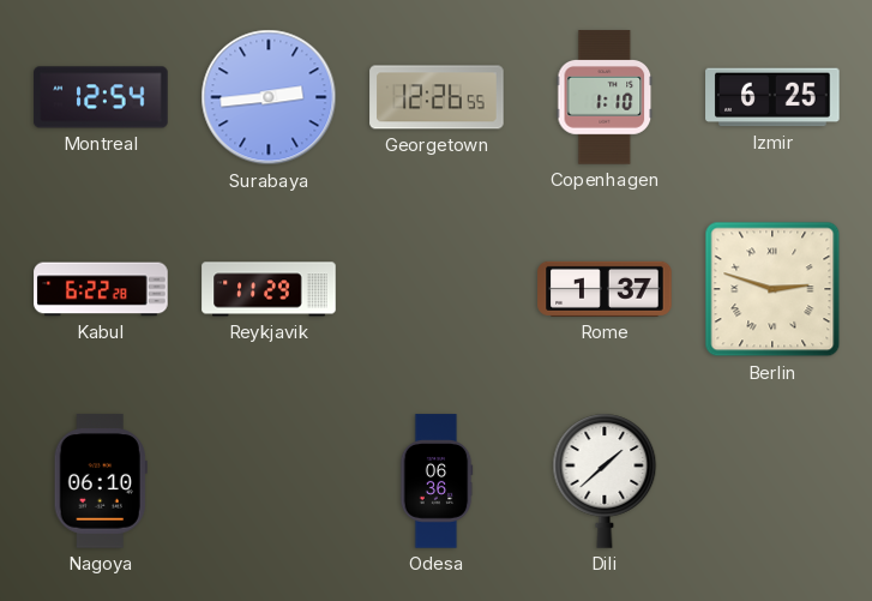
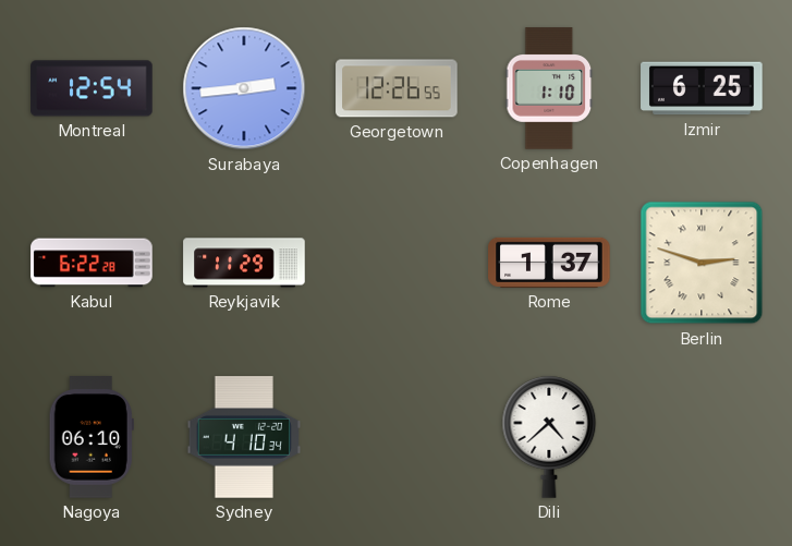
Sydney: none -> 4:10
Odesa: 06:36 -> none
Dili: 1:38 -> 4:38
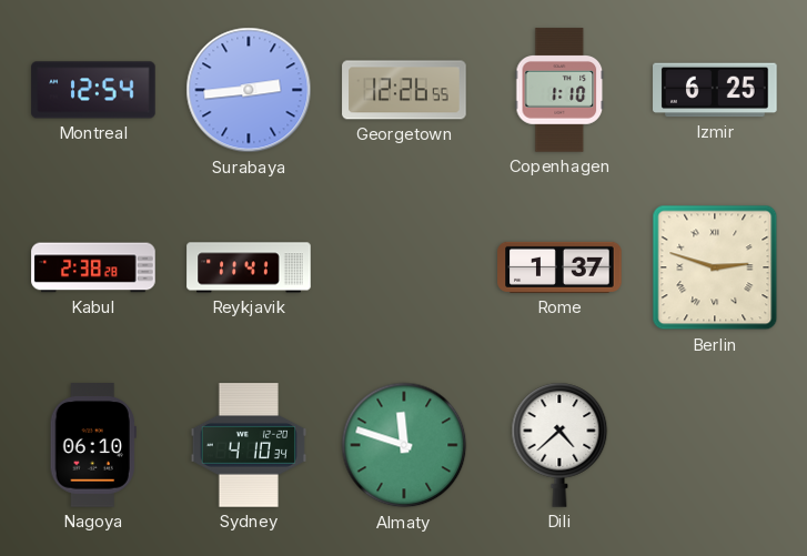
Kabul: 6:22 -> 2:38
Reykjavik: 11:29 -> 11:41
Almaty: none -> 11:48
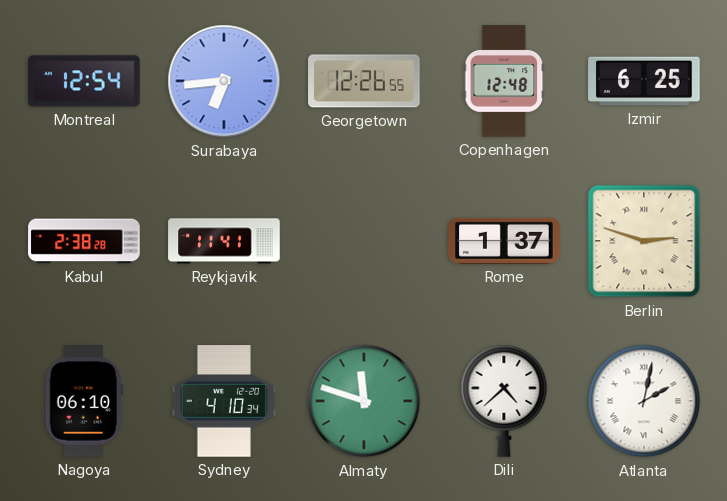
Surabaya: 2:44 -> 6:44
Copenhagen: 1:10 -> 12:48
Atlanta: none -> 2:02
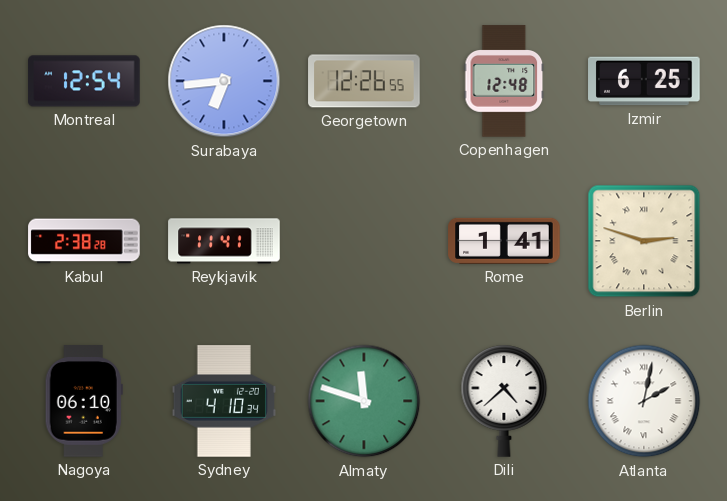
Rome: 1:37 -> 1:41
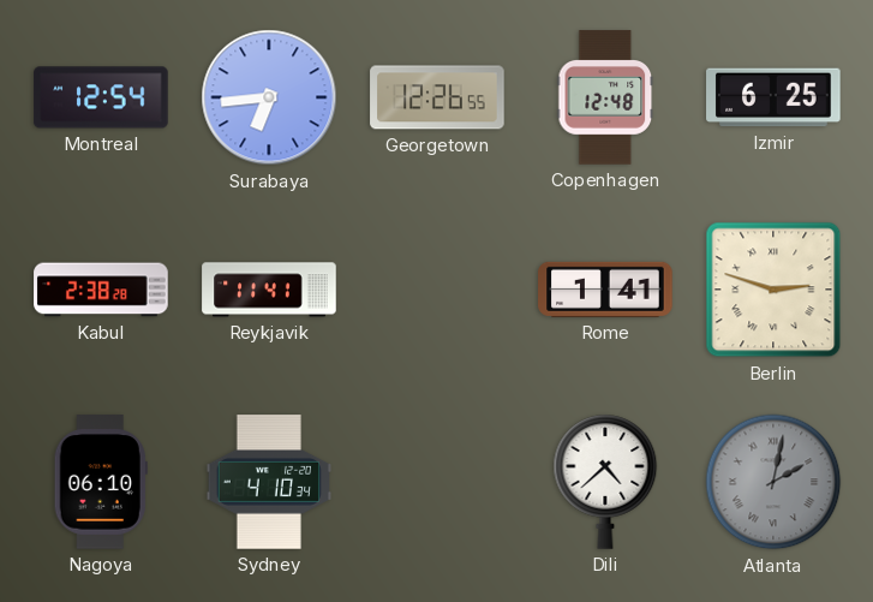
Almaty: 11:48 -> none
Atlanta dial: white -> grey
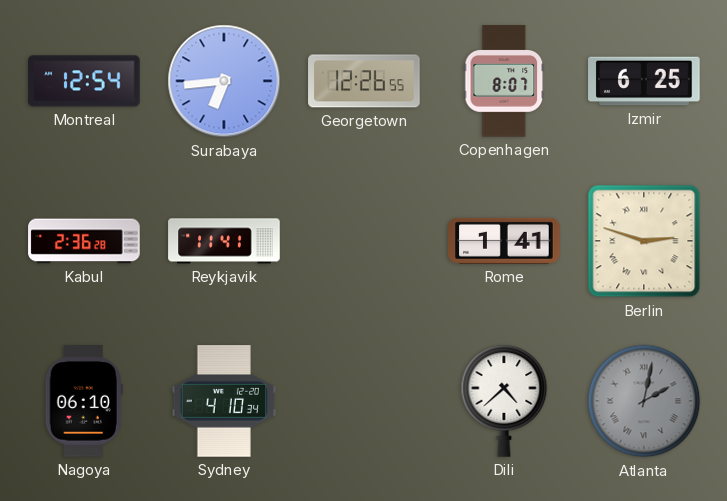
Copenhagen: 12:48 -> 8:07
Kabul: 2:38 -> 2:36
